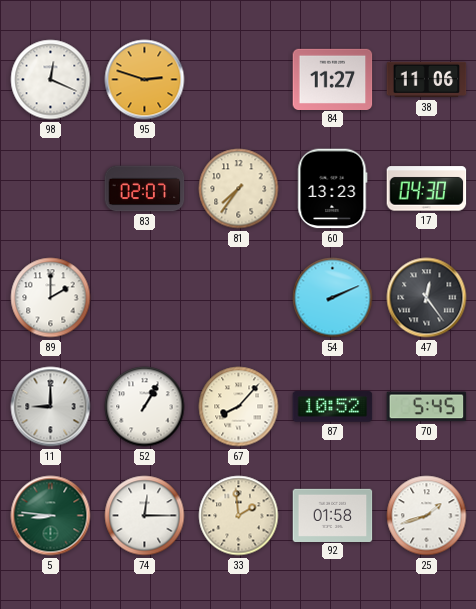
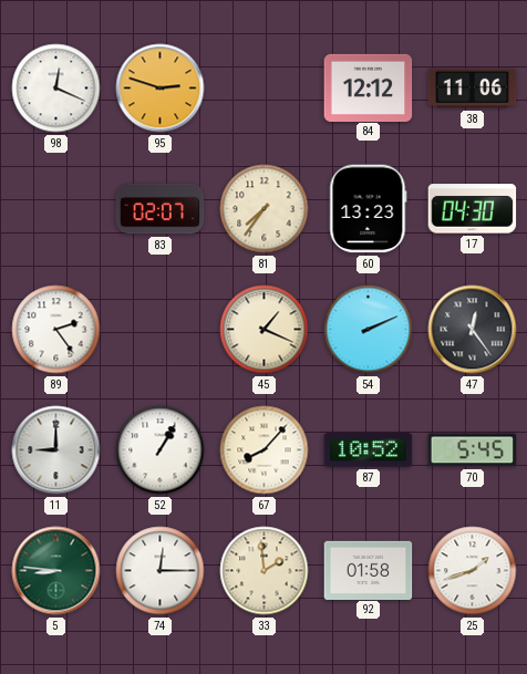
84: 11:27 -> 12:12
89: 2:00 -> 2:24
45: none -> 1:19
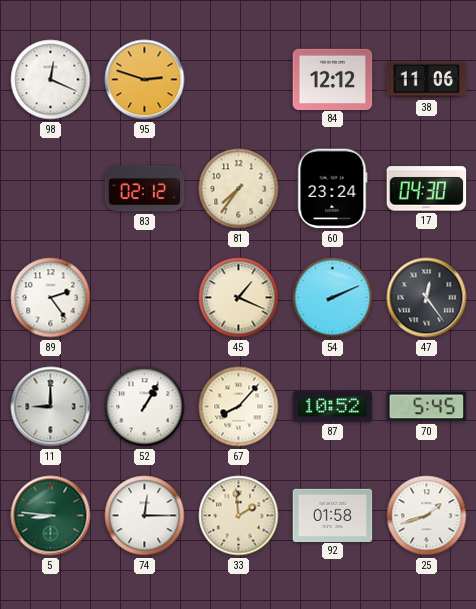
83: 02:07 -> 02:12
60: 13:23 -> 23:24
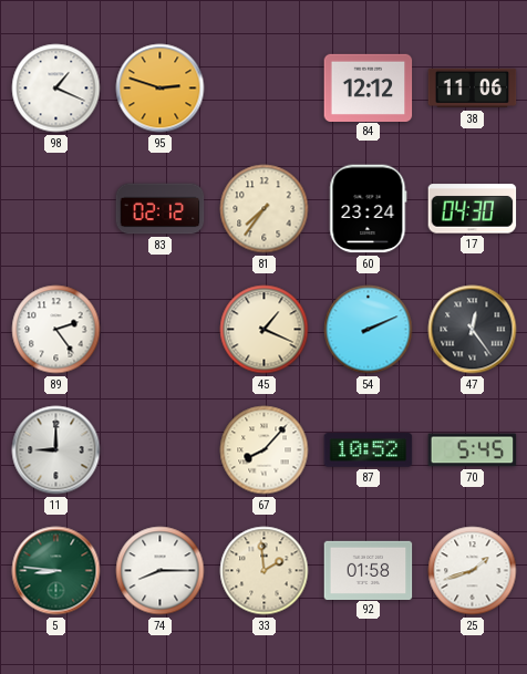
98: 12:19 -> 1:19
52: 1:05 -> none
74: 12:15 -> 8:15
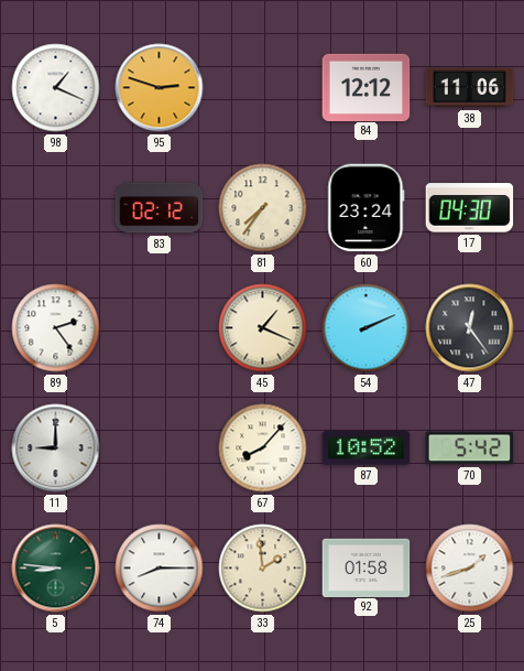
70: 5:45 -> 5:42
